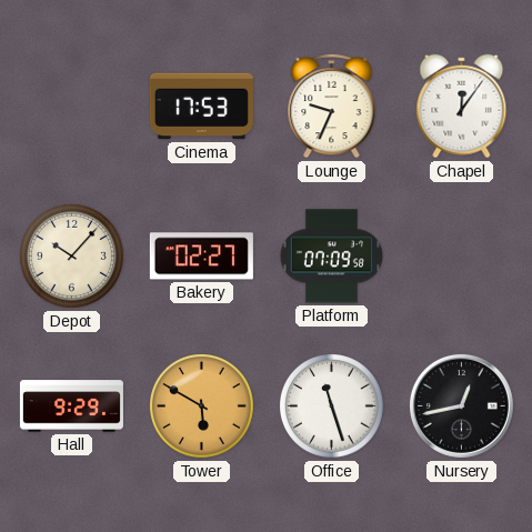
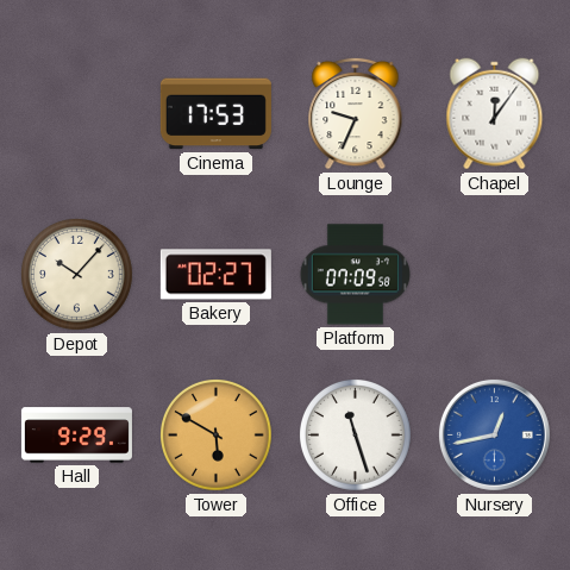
Nursery dial: black -> blue
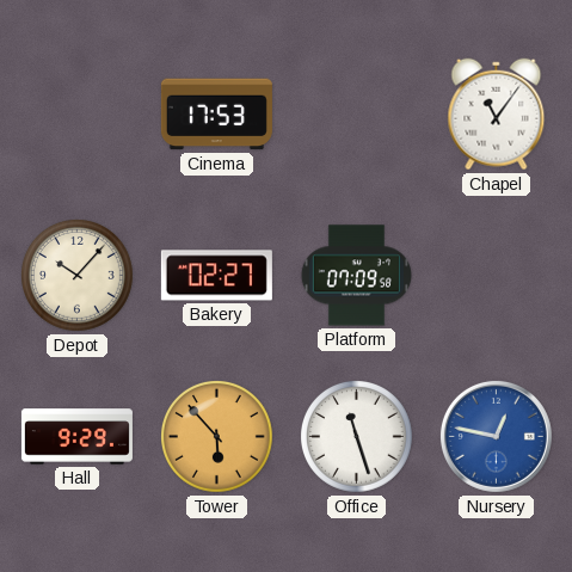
Lounge: 9:34 -> none
Chapel: 12:06 -> 11:06
Tower: 5:50 -> 5:53
Nursery: 12:43 -> 12:47
